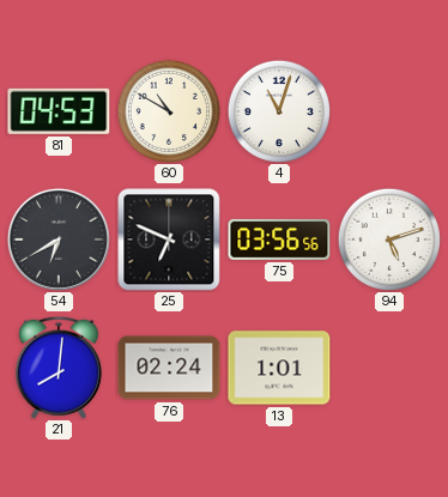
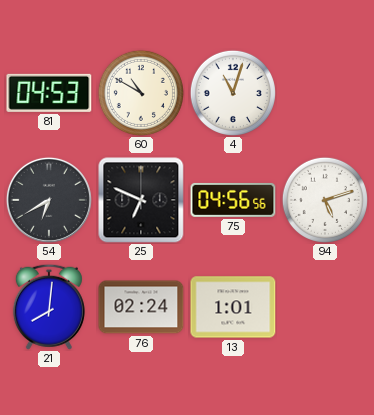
75: 03:56 -> 04:56
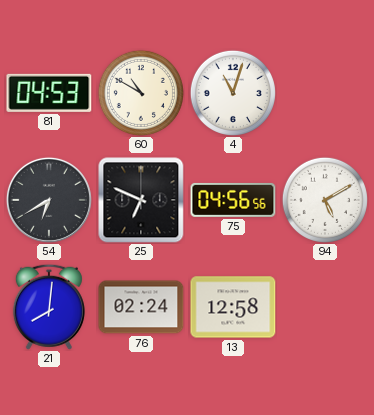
94: 5:12 -> 5:10
13: 1:01 -> 12:58
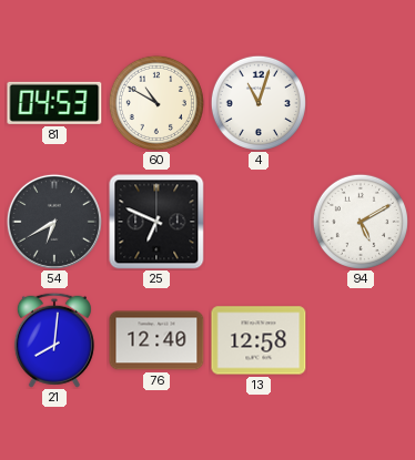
75: 04:56 -> none
76: 02:24 -> 12:40
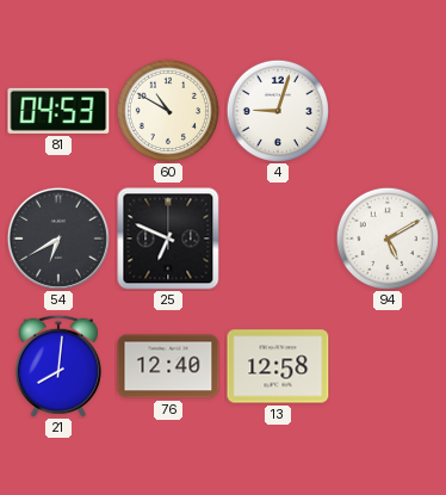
4: 11:03 -> 9:03
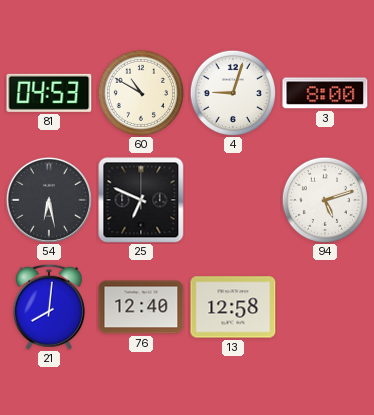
3: none -> 8:00
54: 6:40 -> 6:28
94: 5:10 -> 5:12
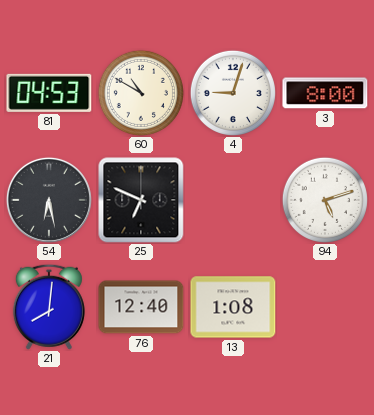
13: 12:58 -> 1:08
